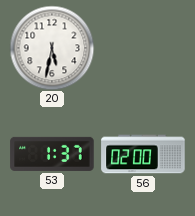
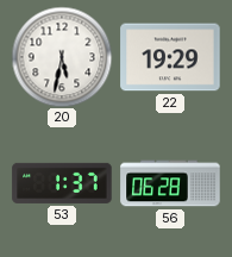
22: none -> 19:29
56: 02:00 -> 06:28
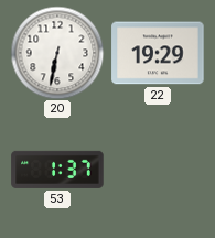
20: 5:32 -> 6:32
56: 06:28 -> none
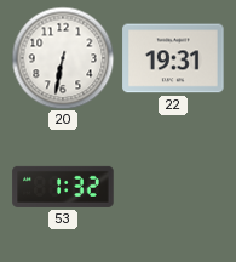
22: 19:29 -> 19:31
53: 1:37 -> 1:32
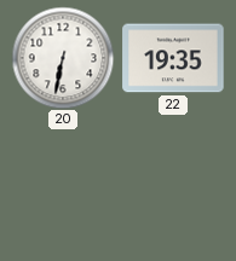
22: 19:31 -> 19:35
53: 1:32 -> none
